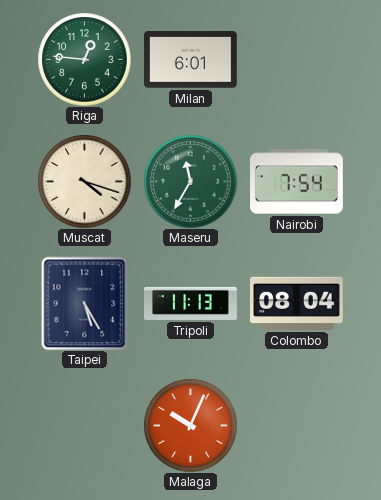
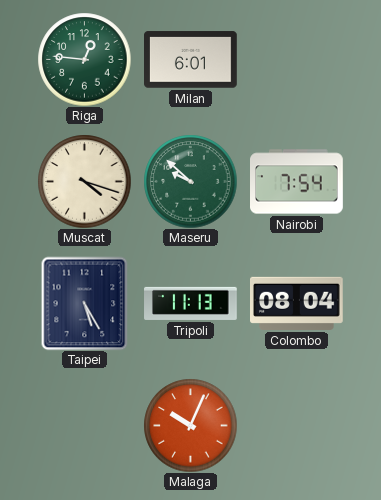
Maseru: 11:35 -> 9:52
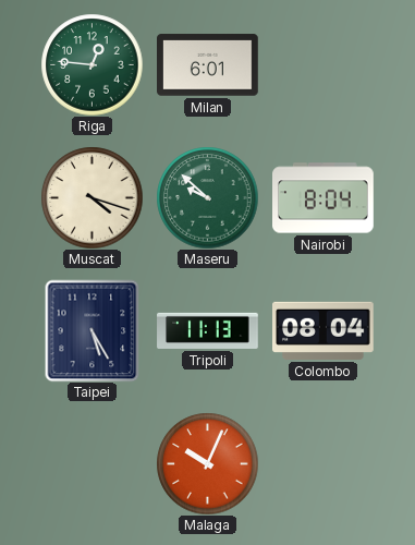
Nairobi: 7:54 -> 8:04
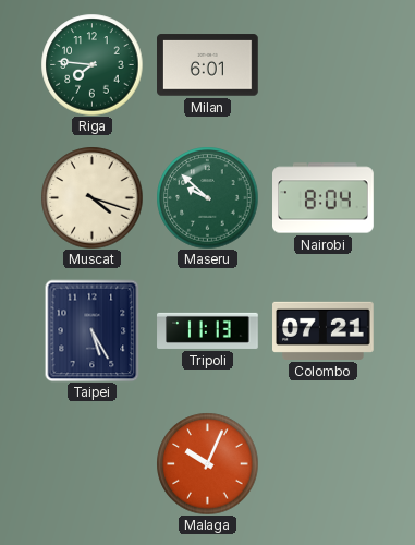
Riga: 12:46 -> 7:46
Colombo: 08:04 -> 07:21
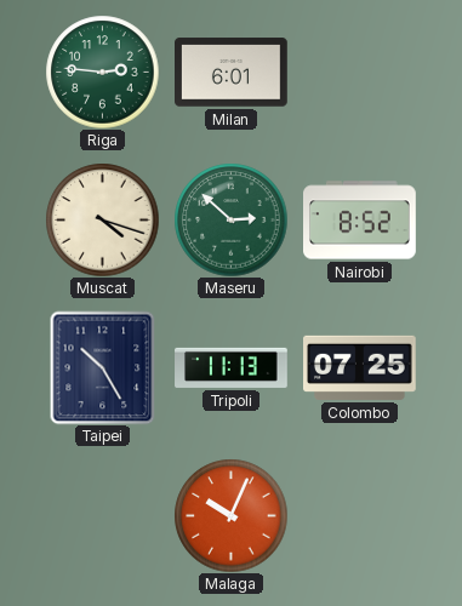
Riga: 7:46 -> 2:46
Maseru: 9:52 -> 2:52
Nairobi: 8:04 -> 8:52
Taipei: 5:25 -> 10:25
Colombo: 07:21 -> 07:25
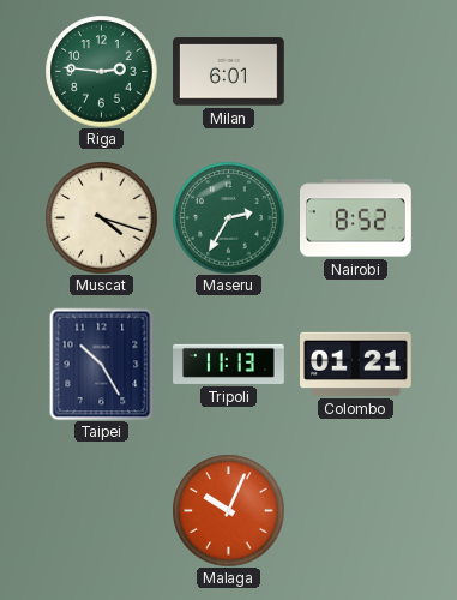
Maseru: 2:52 -> 2:35
Colombo: 07:25 -> 01:21
